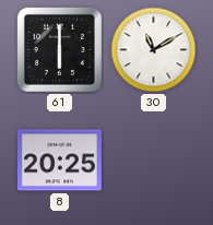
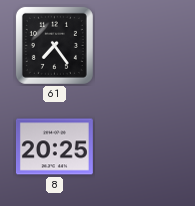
61: 6:00 -> 7:24
30: 11:10 -> none
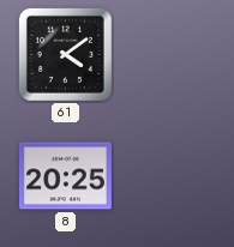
61: 7:24 -> 4:09
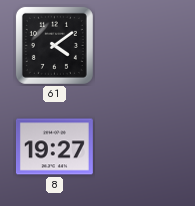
8: 20:25 -> 19:27
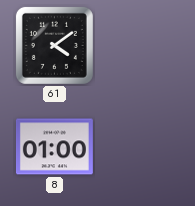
8: 19:27 -> 01:00
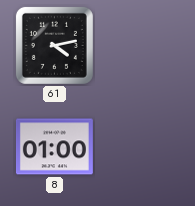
61: 4:09 -> 4:13
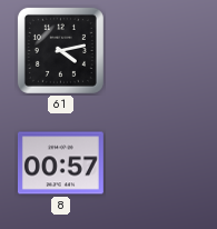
8: 01:00 -> 00:57
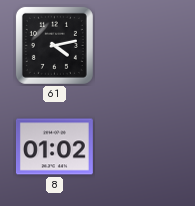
8: 00:57 -> 01:02
